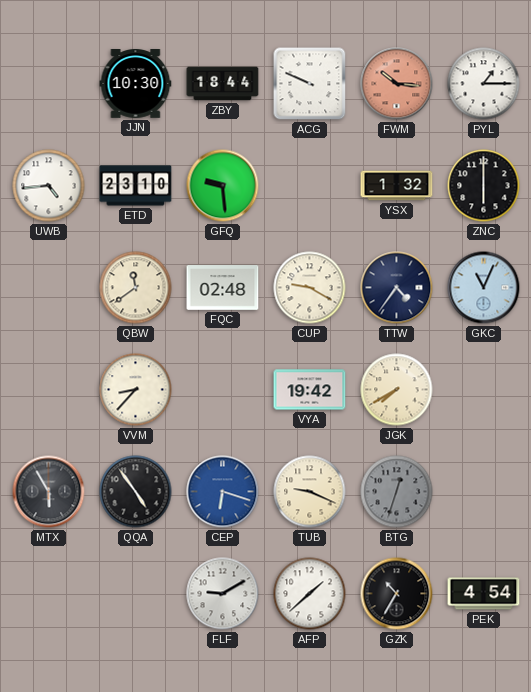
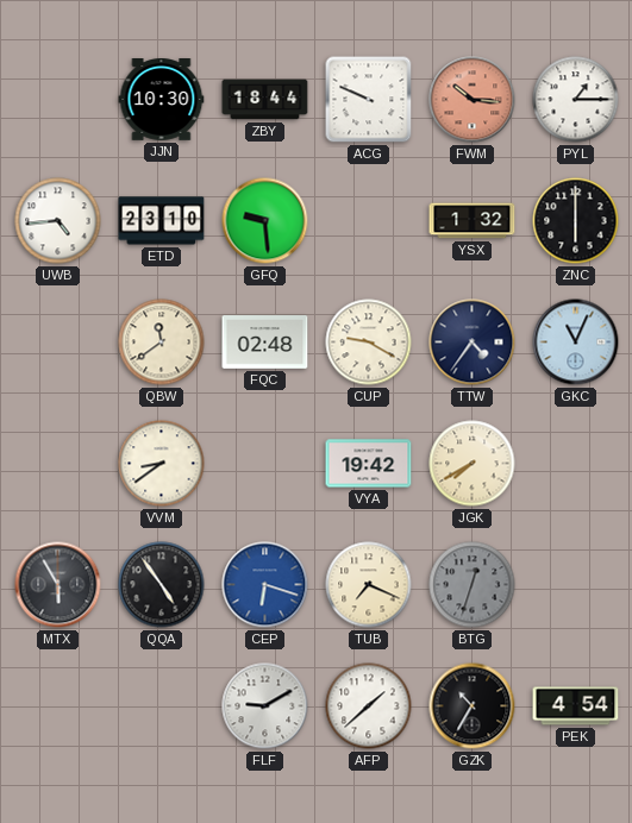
VVM: 8:37 -> 8:39
TUB: 9:19 -> 7:19
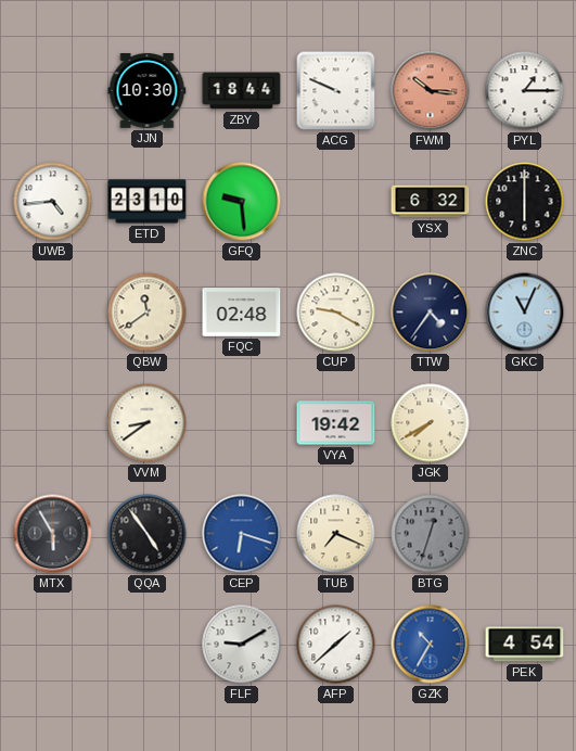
YSX: 1:32 -> 6:32
GZK dial: black -> blue
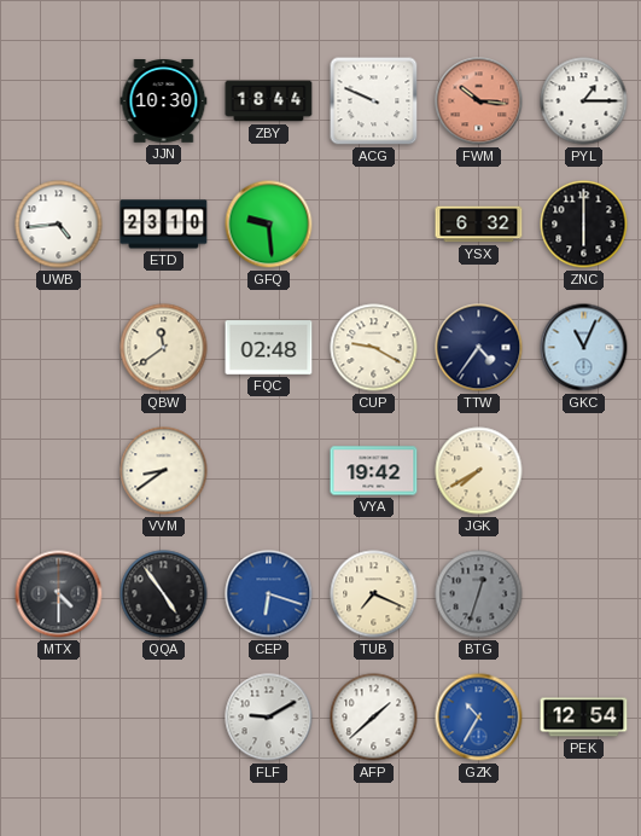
MTX: 5:55 -> 4:30
PEK: 4:54 -> 12:54
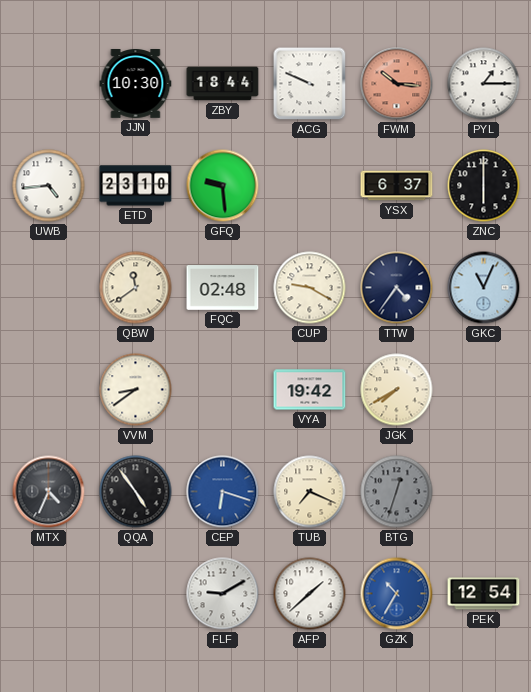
YSX: 6:32 -> 6:37
MTX: 4:30 -> 4:34
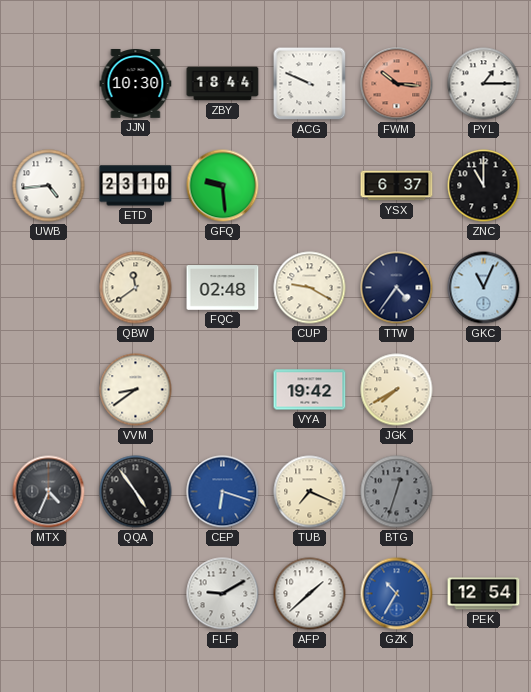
ZNC: 6:00 -> 11:00
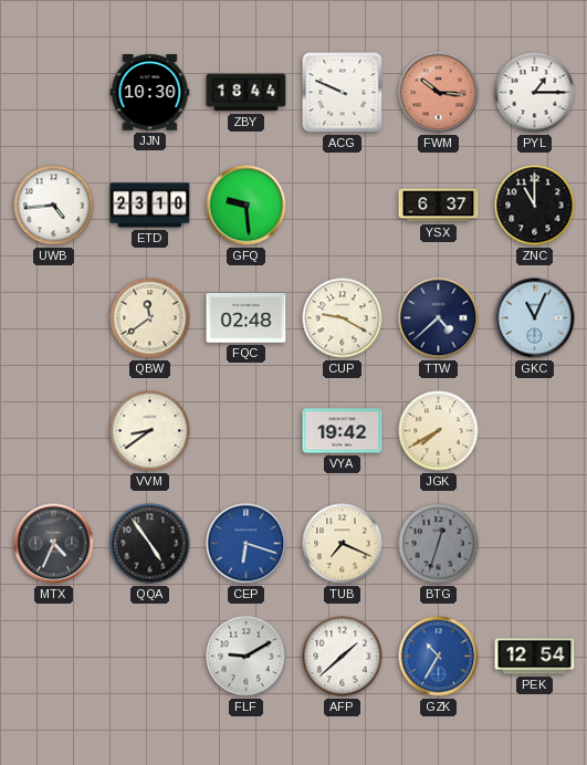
TTW: 4:36 -> 4:38
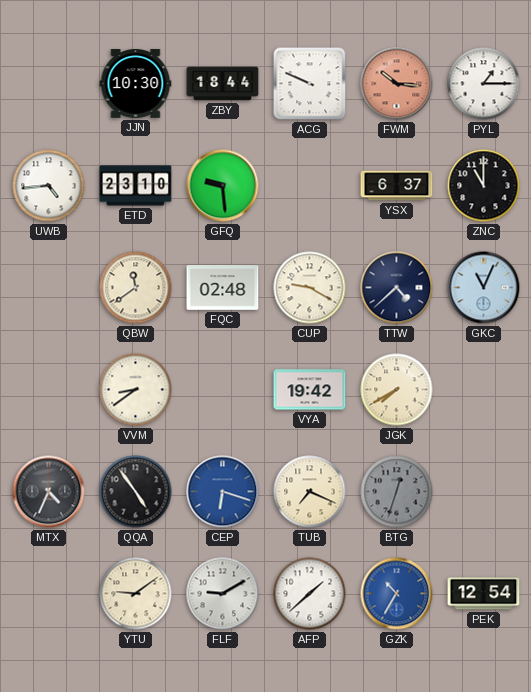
YTU: none -> 9:09
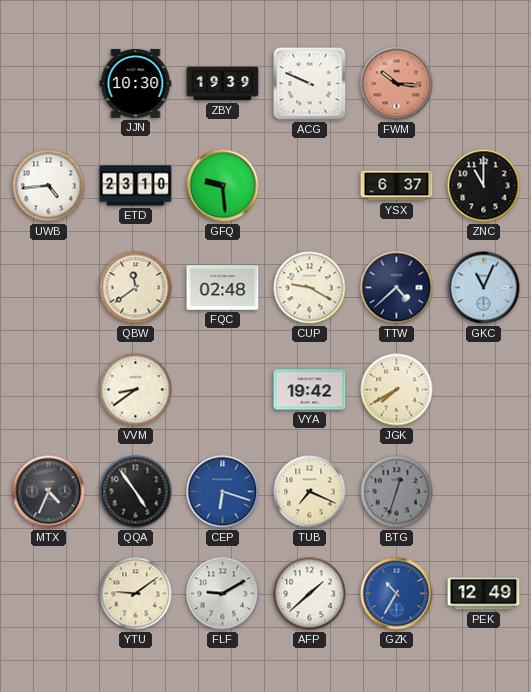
ZBY: 18:44 -> 19:39
PYL: 1:15 -> none
PEK: 12:54 -> 12:49
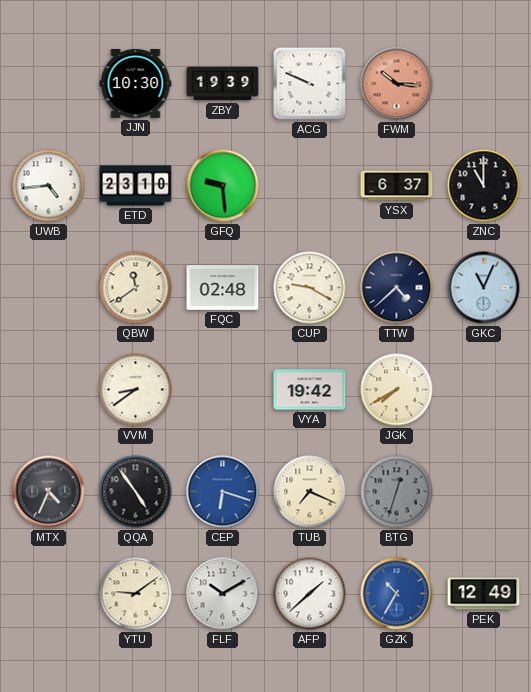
FLF: 9:10 -> 10:10
